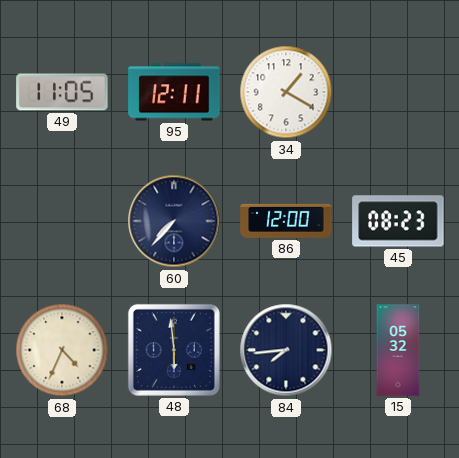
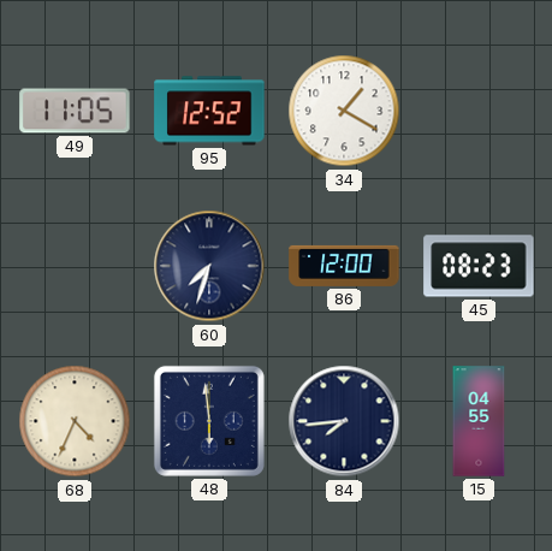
95: 12:11 -> 12:52
60: 7:37 -> 7:33
15: 05:32 -> 04:55
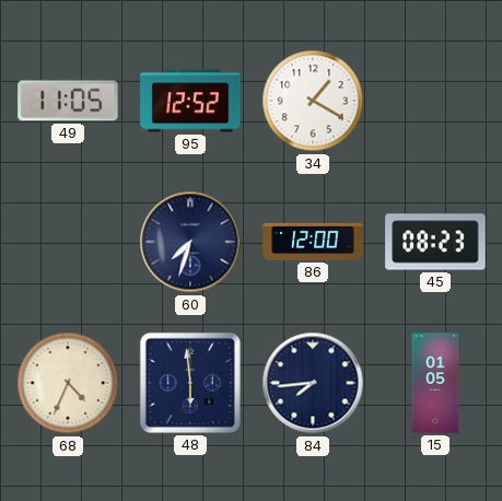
15: 04:55 -> 01:05
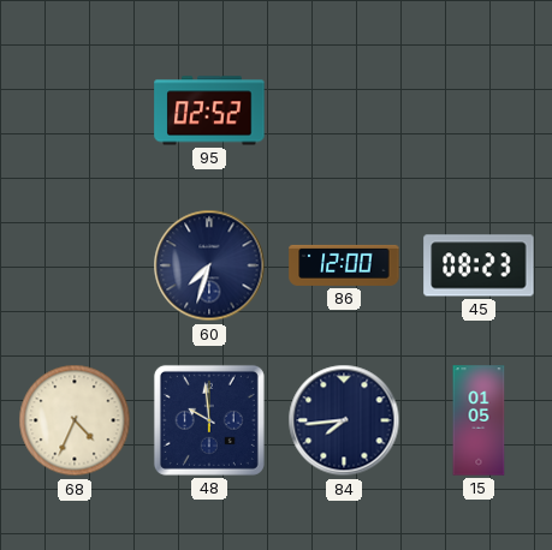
49: 11:05 -> none
95: 12:52 -> 02:52
34: 1:20 -> none
48: 5:59 -> 9:59
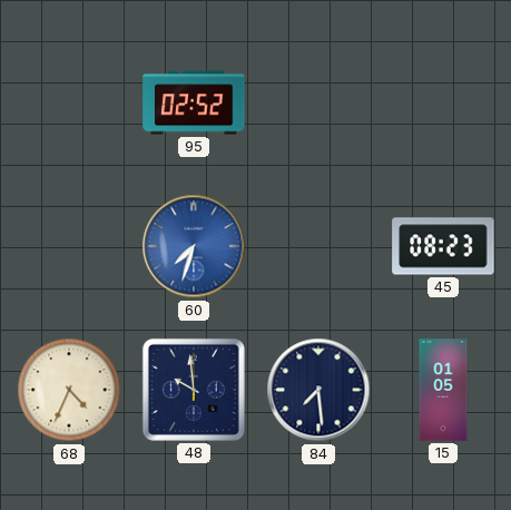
60 dial: navy -> blue
86: 12:00 -> none
84: 7:44 -> 7:29
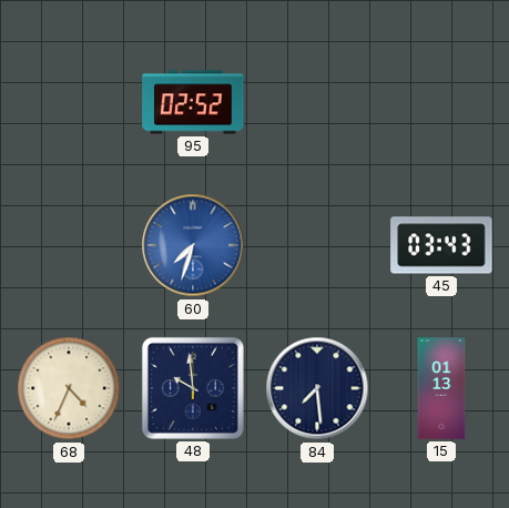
45: 08:23 -> 03:43
15: 01:05 -> 01:13
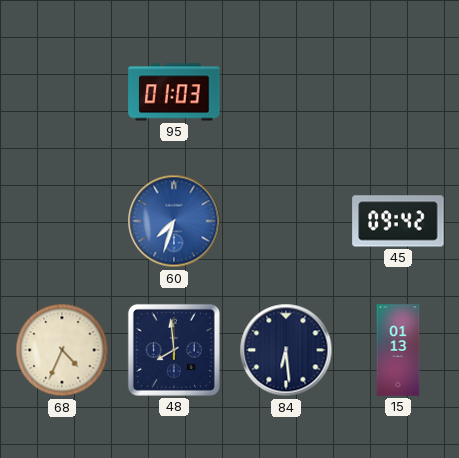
95: 02:52 -> 01:03
45: 03:43 -> 09:42
48: 9:59 -> 7:59
84: 7:29 -> 6:29
